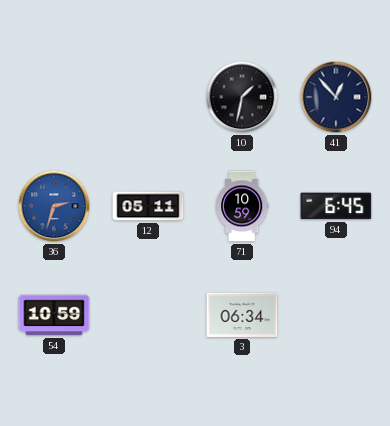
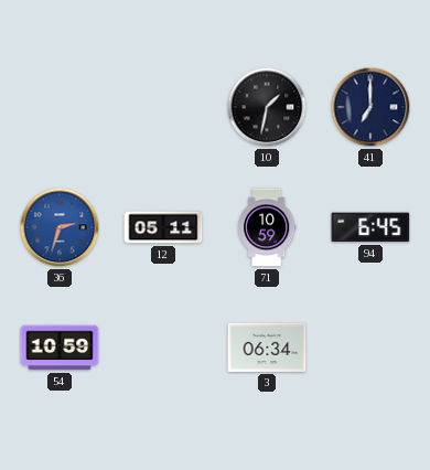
41: 12:53 -> 7:00
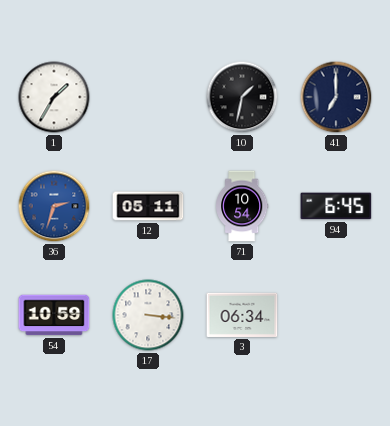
1: none -> 1:35
71: 10:59 -> 10:54
17: none -> 3:16
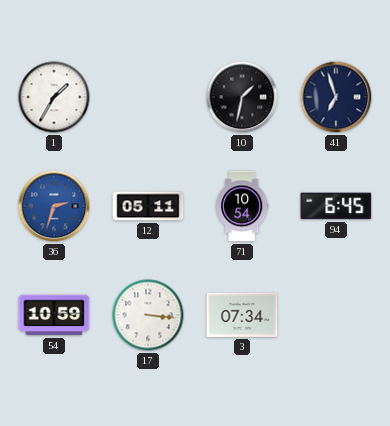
41: 7:00 -> 6:57
3: 06:34 -> 07:34
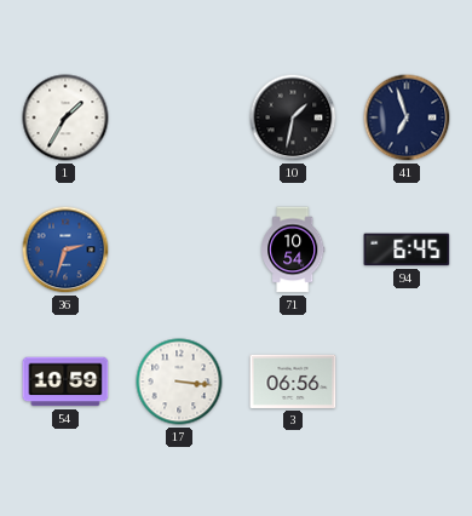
12: 05:11 -> none
3: 07:34 -> 06:56
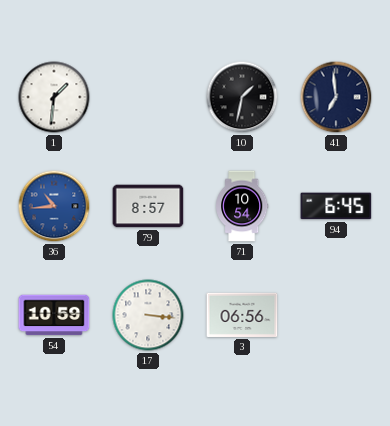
1: 1:35 -> 1:31
41: 6:57 -> 6:59
36: 2:33 -> 10:44
79: none -> 8:57
